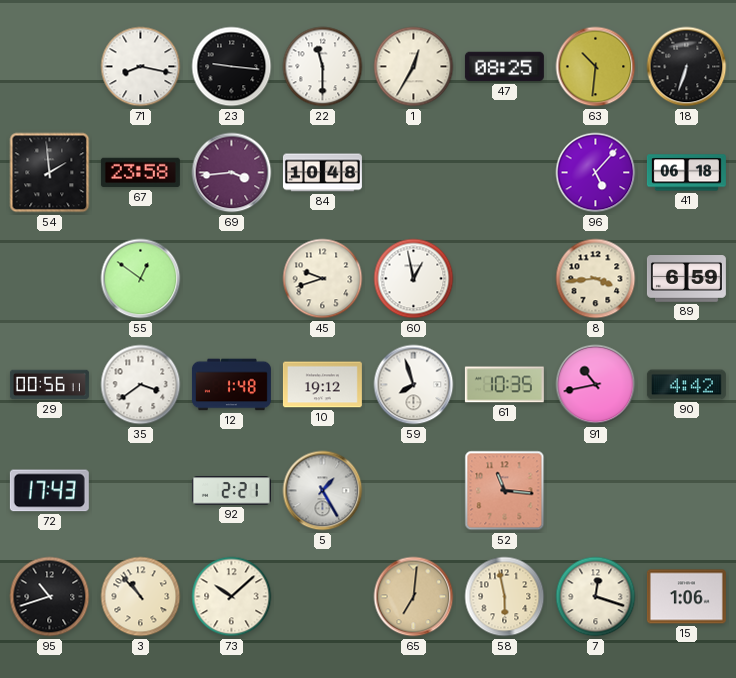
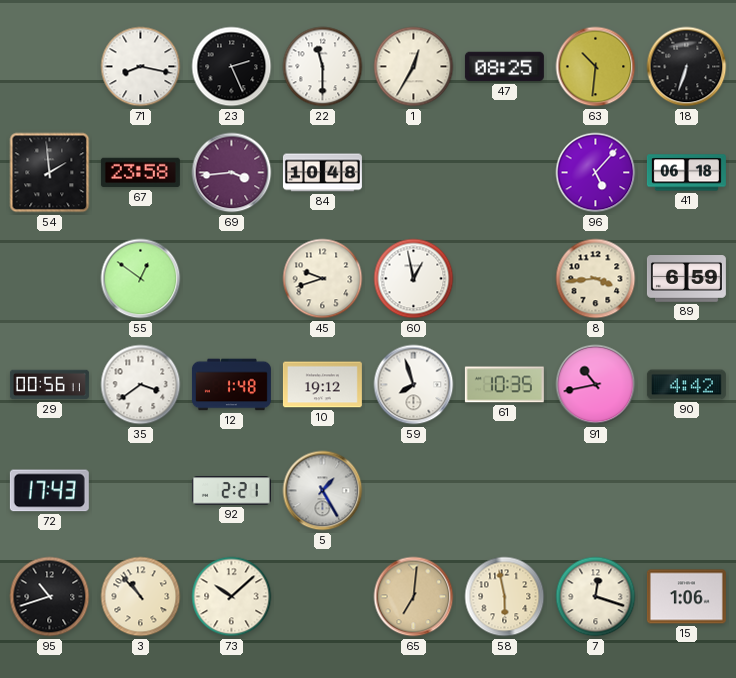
23: 9:16 -> 2:26
52: 11:16 -> none
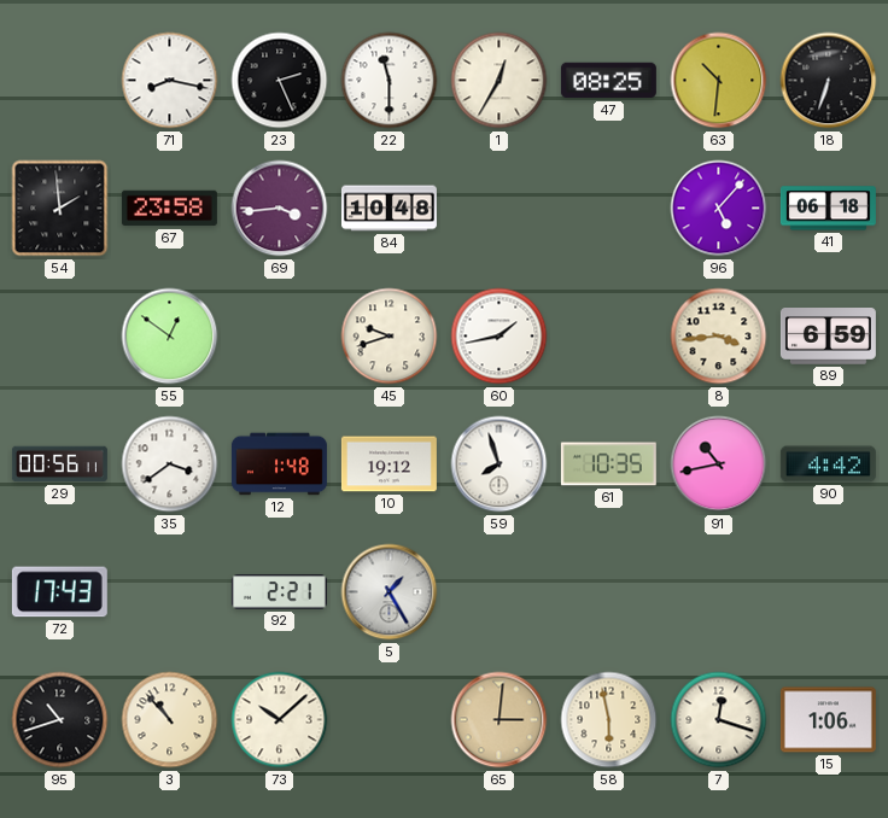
60: 12:58 -> 1:43
65: 7:01 -> 3:01
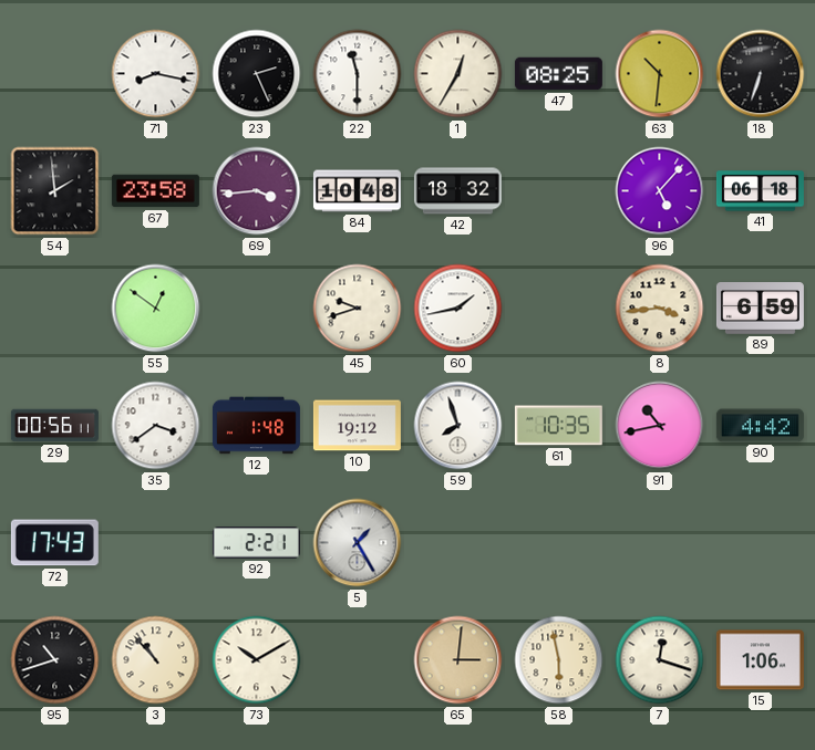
42: none -> 18:32
73: 10:08 -> 10:10
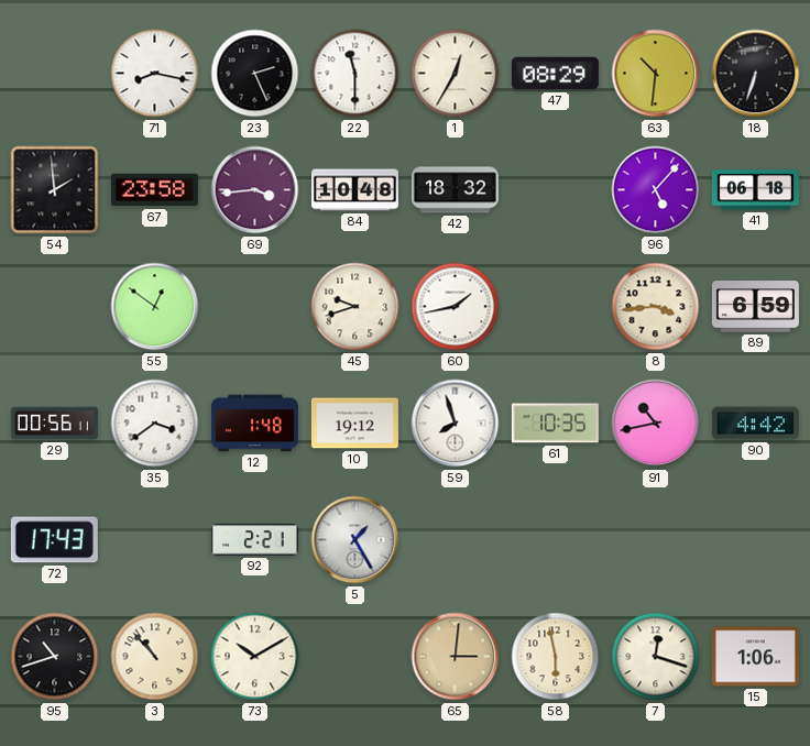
47: 08:25 -> 08:29
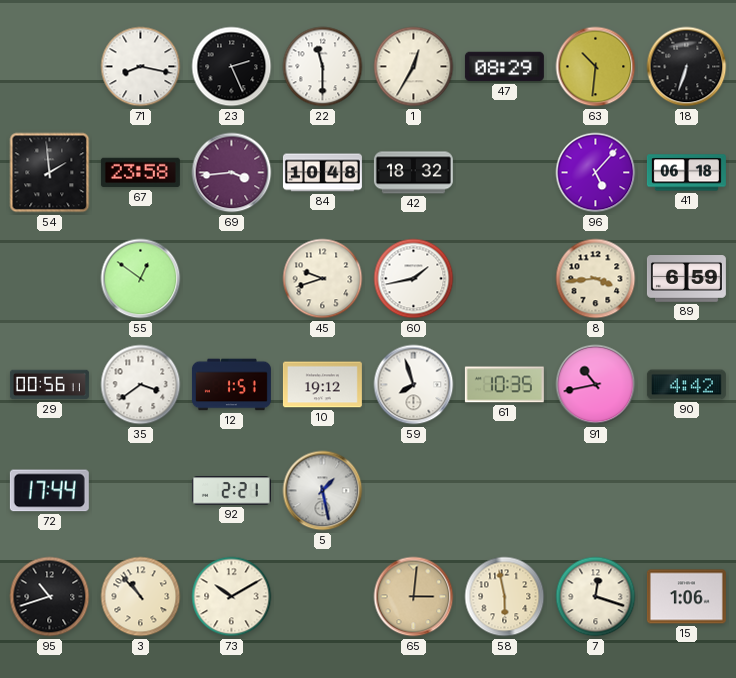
12: 1:48 -> 1:51
72: 17:43 -> 17:44
5: 1:25 -> 1:28
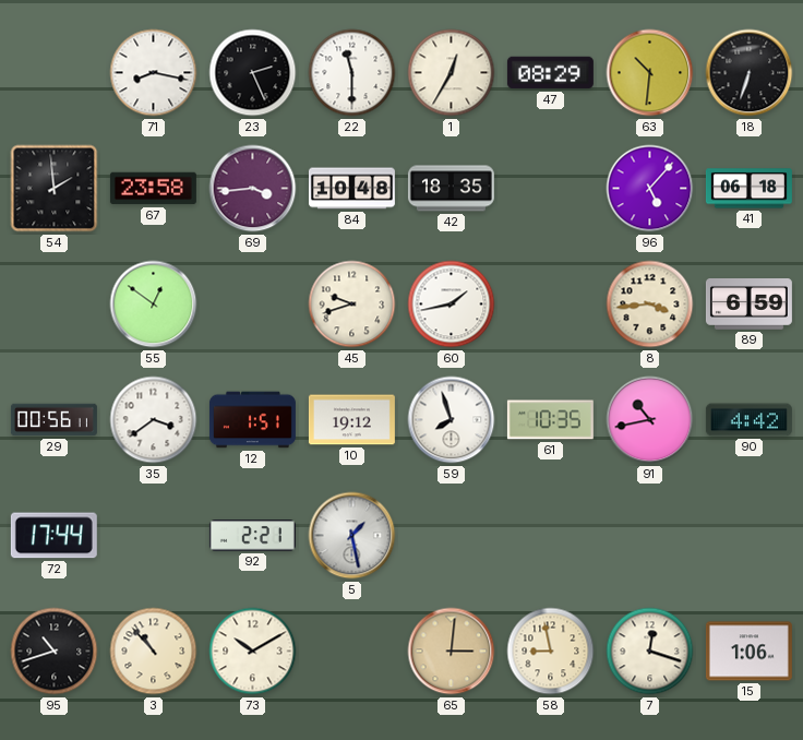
42: 18:32 -> 18:35
58: 5:58 -> 8:58
